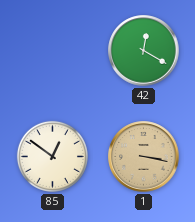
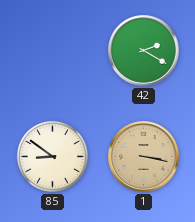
42: 12:20 -> 2:20
85: 12:51 -> 8:51
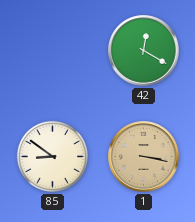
42: 2:20 -> 12:20
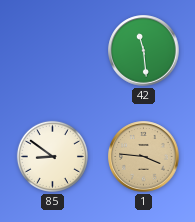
42: 12:20 -> 11:29
1: 3:17 -> 3:46
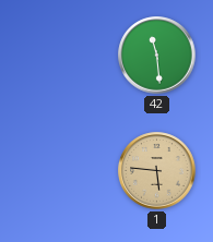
85: 8:51 -> none
1: 3:46 -> 5:46
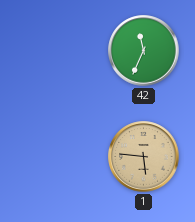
42: 11:29 -> 11:34
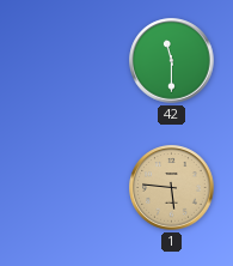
42: 11:34 -> 11:30
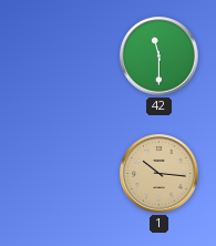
1: 5:46 -> 10:16
